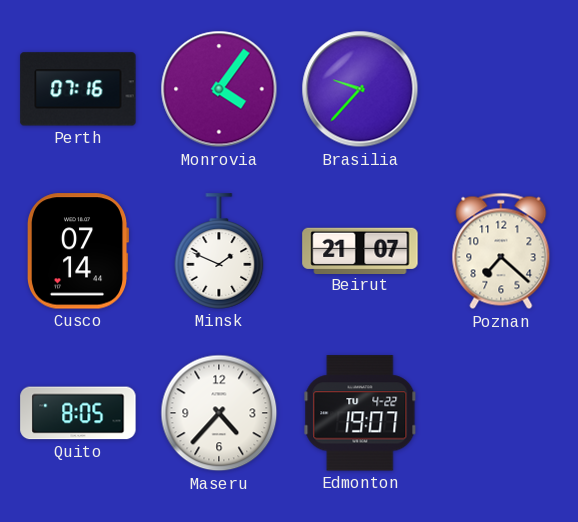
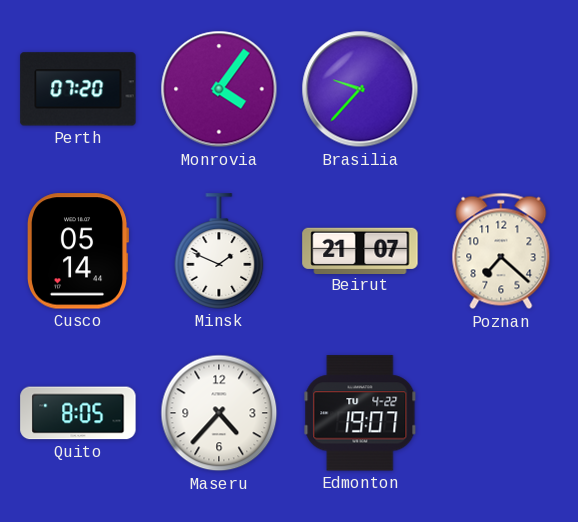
Perth: 07:16 -> 07:20
Cusco: 07:14 -> 05:14
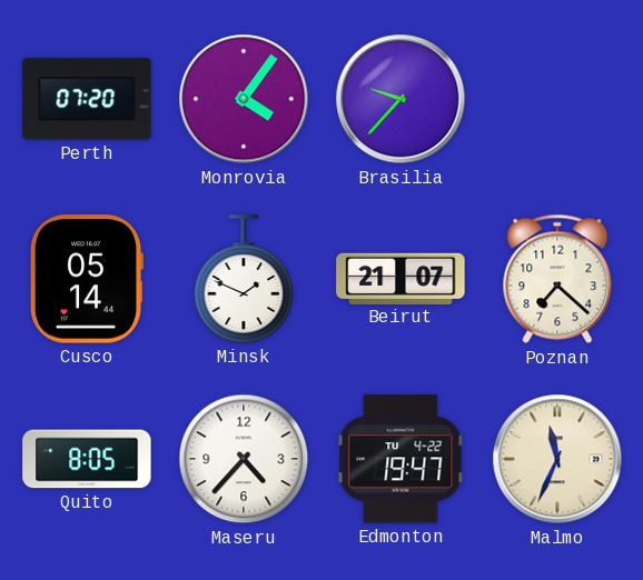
Edmonton: 19:07 -> 19:47
Malmo: none -> 11:34
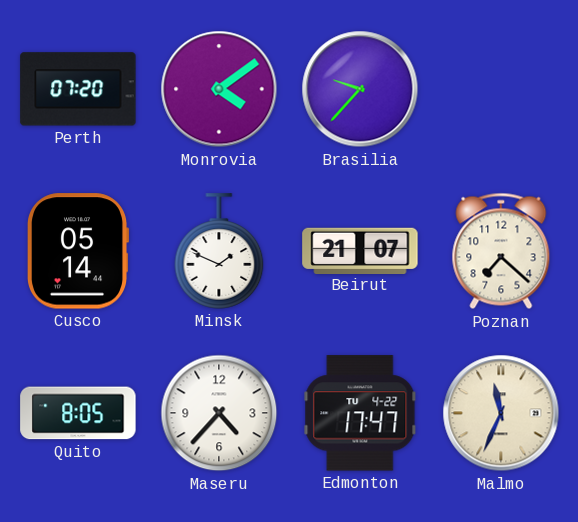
Monrovia: 4:06 -> 4:09
Edmonton: 19:47 -> 17:47
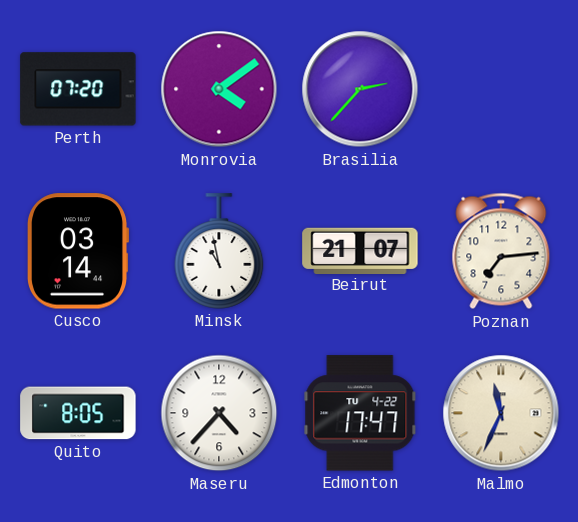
Brasilia: 9:37 -> 2:37
Cusco: 05:14 -> 03:14
Minsk: 1:49 -> 10:58
Poznan: 7:22 -> 7:14
